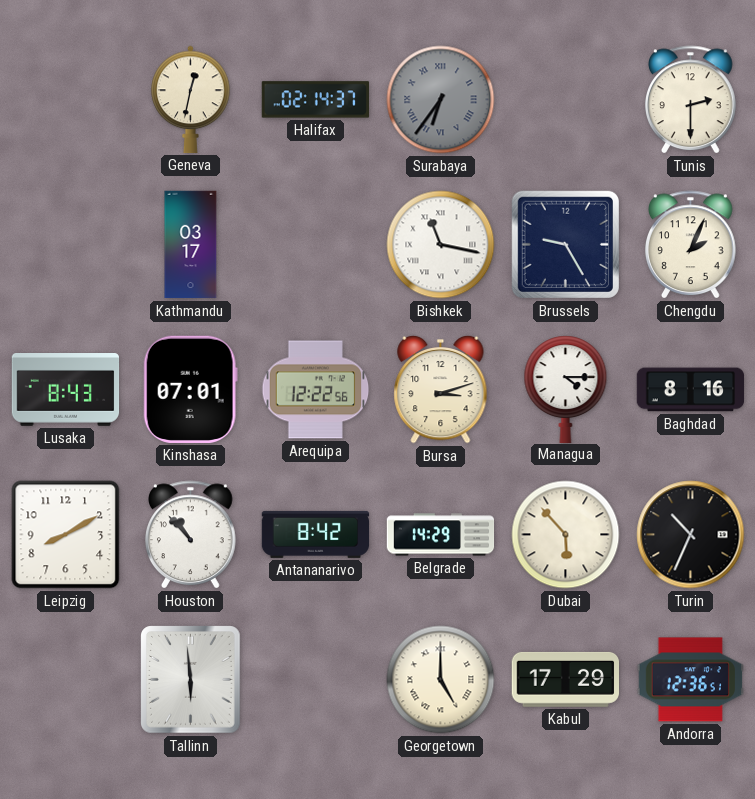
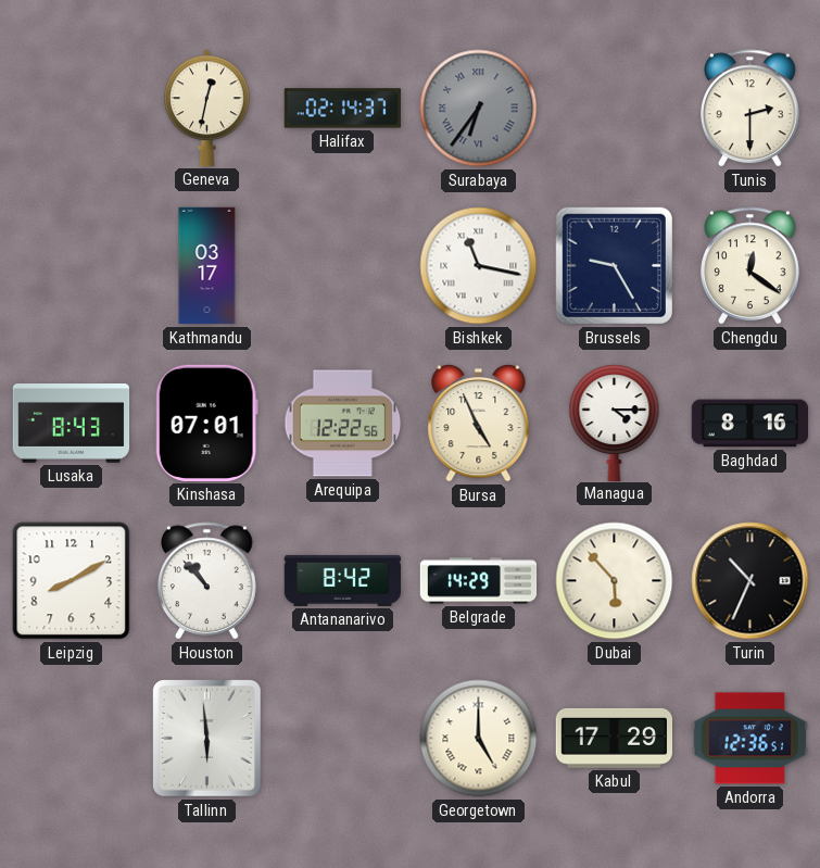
Chengdu: 2:04 -> 12:21
Bursa: 3:12 -> 4:56
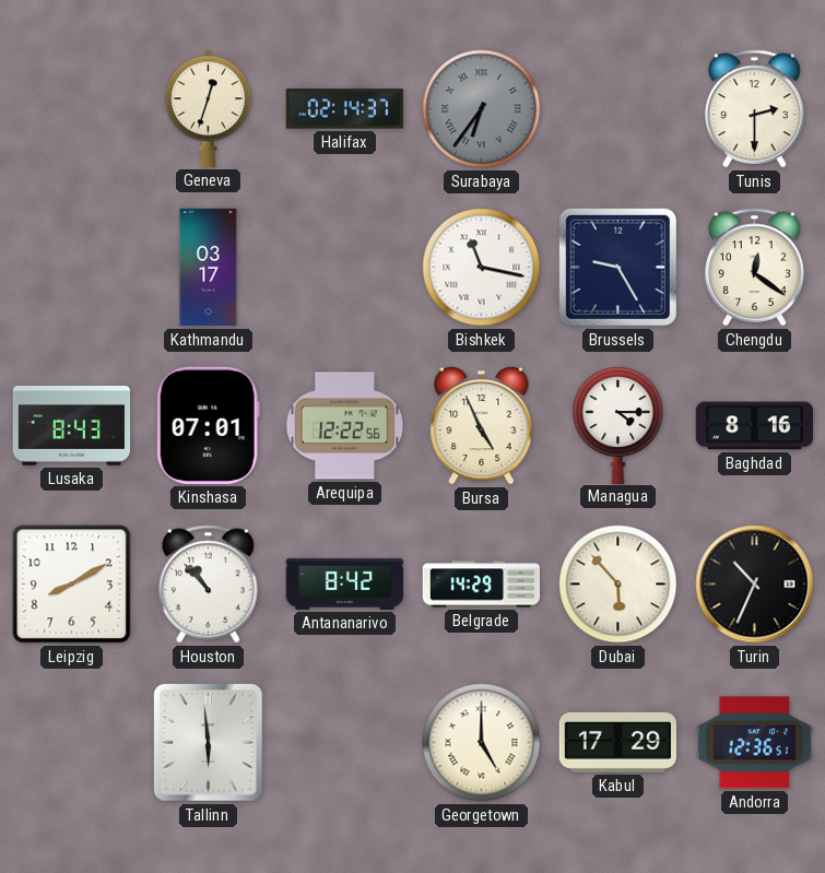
Geneva: 12:32 -> 12:33
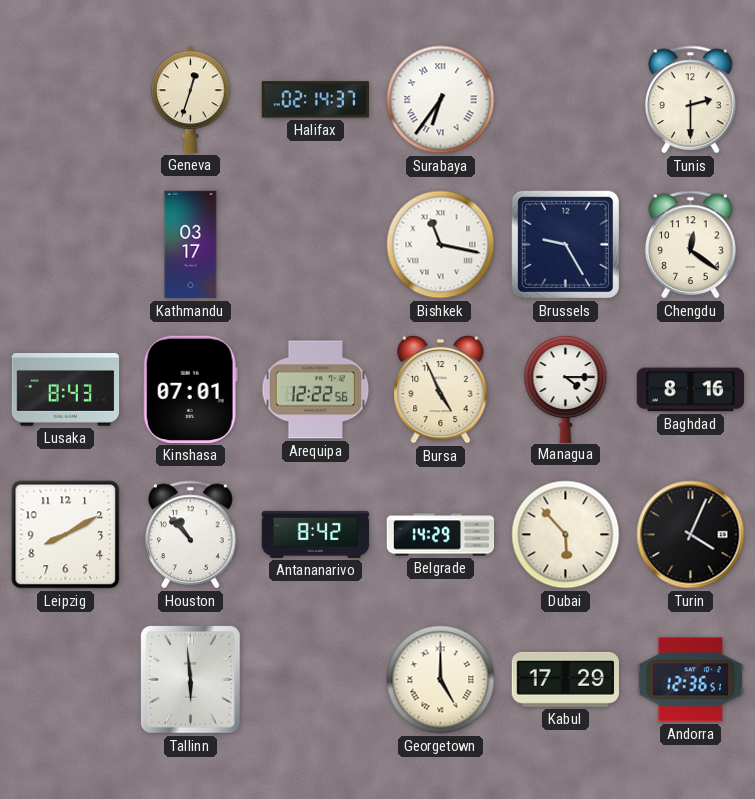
Surabaya dial: grey -> white
Turin: 10:34 -> 4:04
